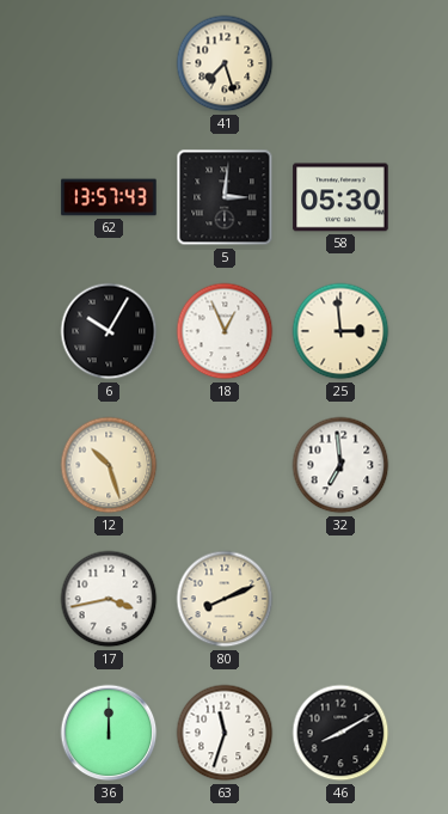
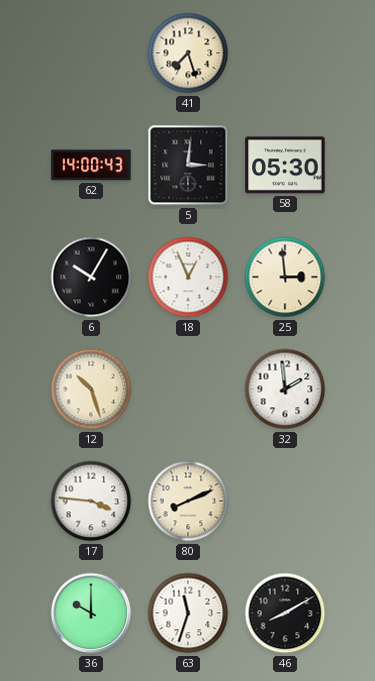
62: 13:57 -> 14:00
32: 6:59 -> 1:59
17: 3:43 -> 3:46
36: 12:00 -> 10:00
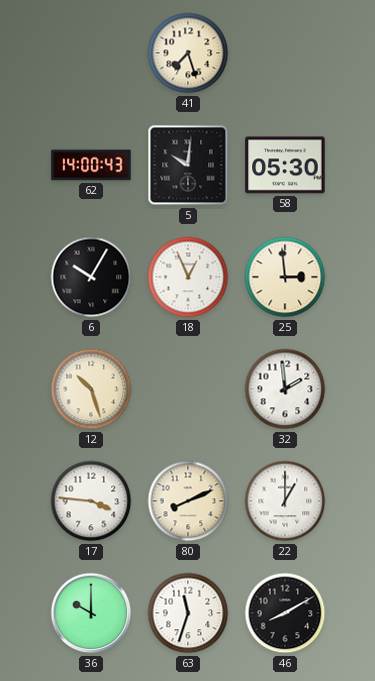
5: 3:01 -> 10:01
22: none -> 1:00
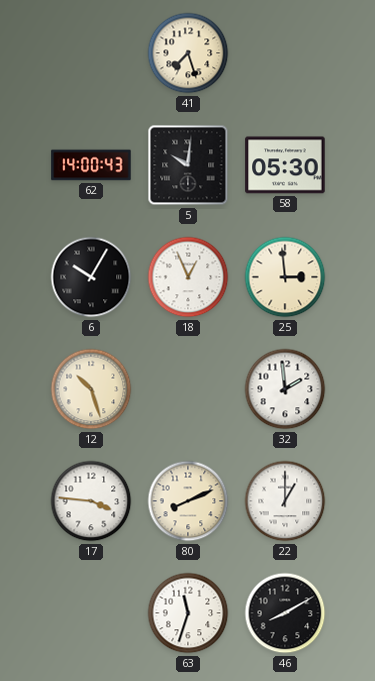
36: 10:00 -> none
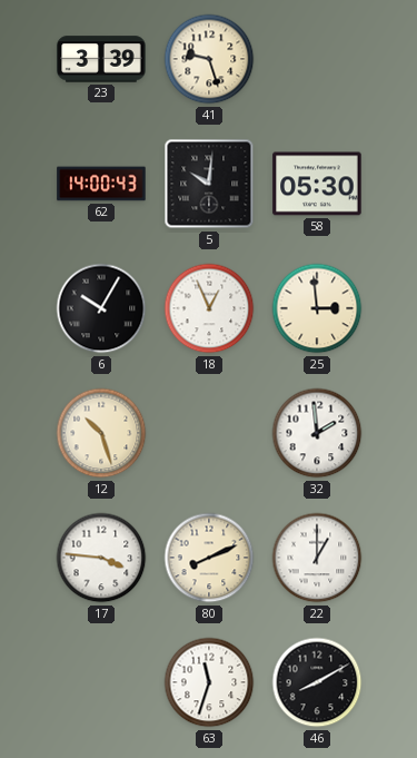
23: none -> 3:39
41: 7:27 -> 9:27
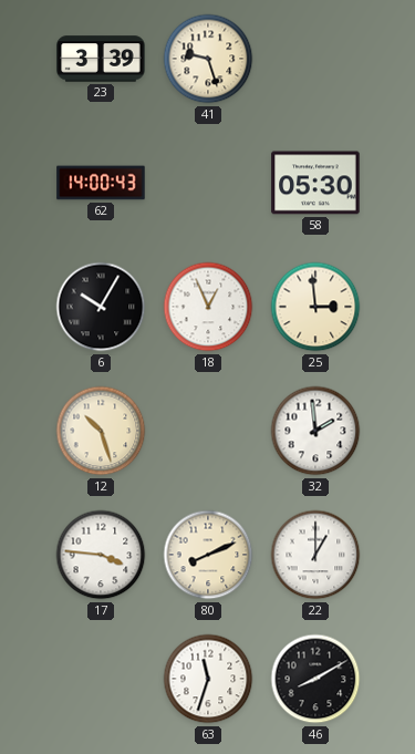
5: 10:01 -> none
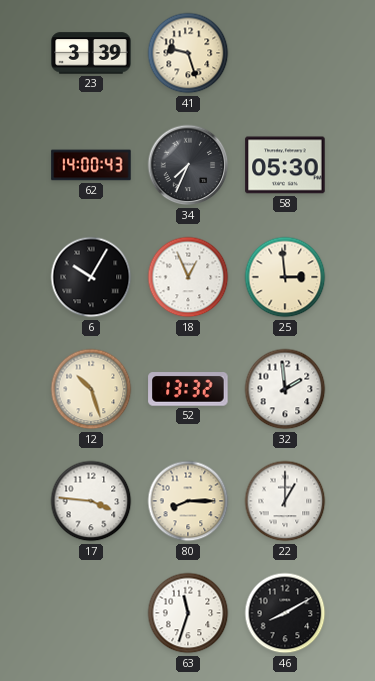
34: none -> 7:34
52: none -> 13:32
80: 8:11 -> 8:15
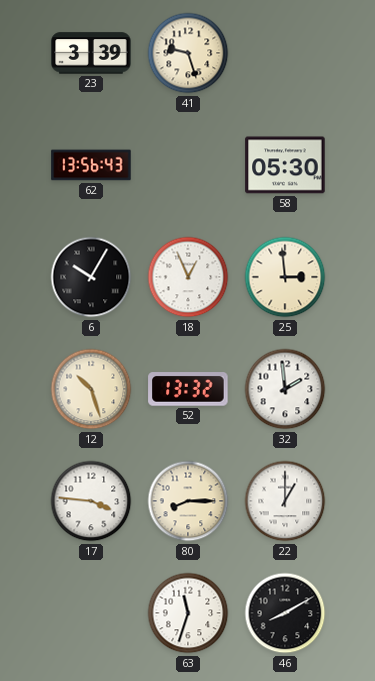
62: 14:00 -> 13:56
34: 7:34 -> none
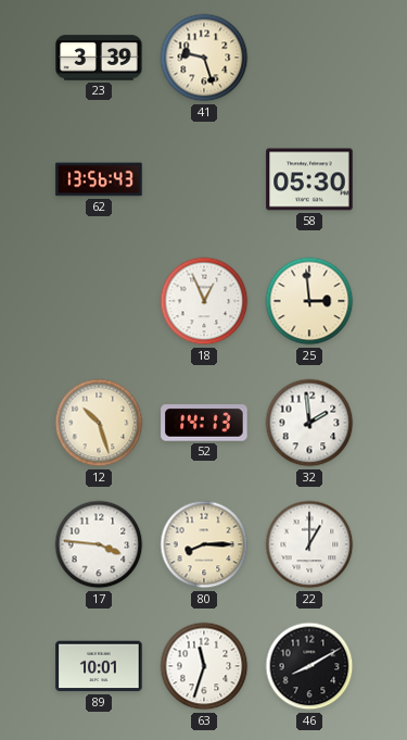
6: 10:05 -> none
52: 13:32 -> 14:13
89: none -> 10:01
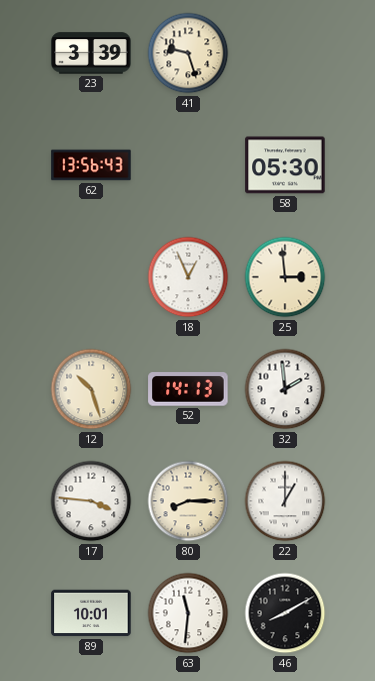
63: 11:33 -> 11:31
